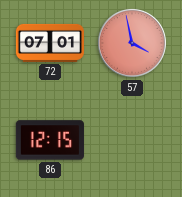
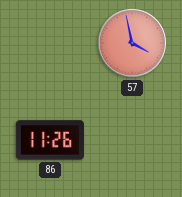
72: 07:01 -> none
86: 12:15 -> 11:26
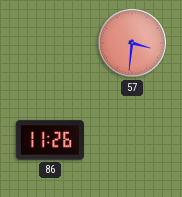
57: 3:58 -> 3:31
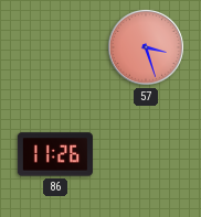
57: 3:31 -> 3:27
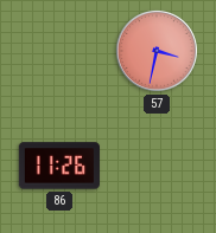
57: 3:27 -> 3:32
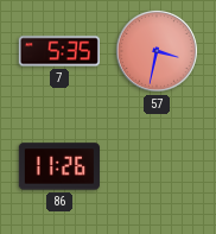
7: none -> 5:35
